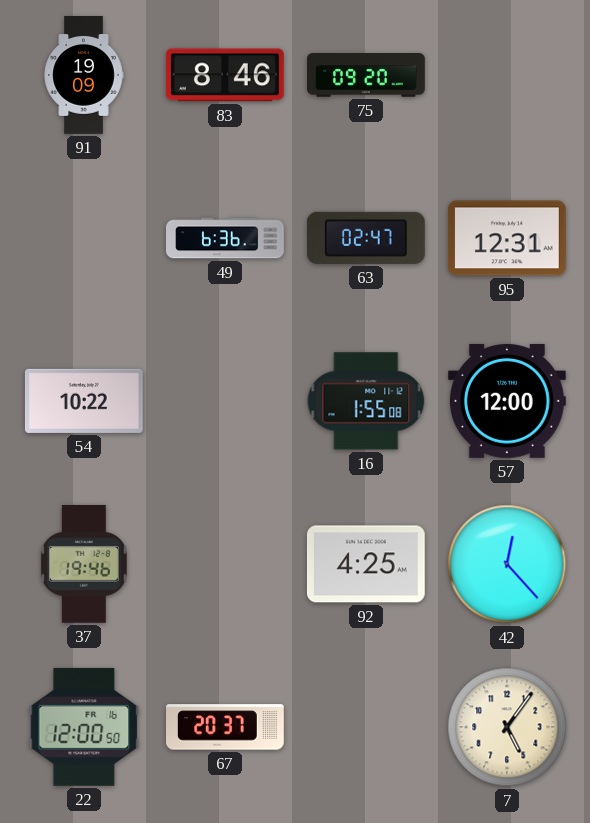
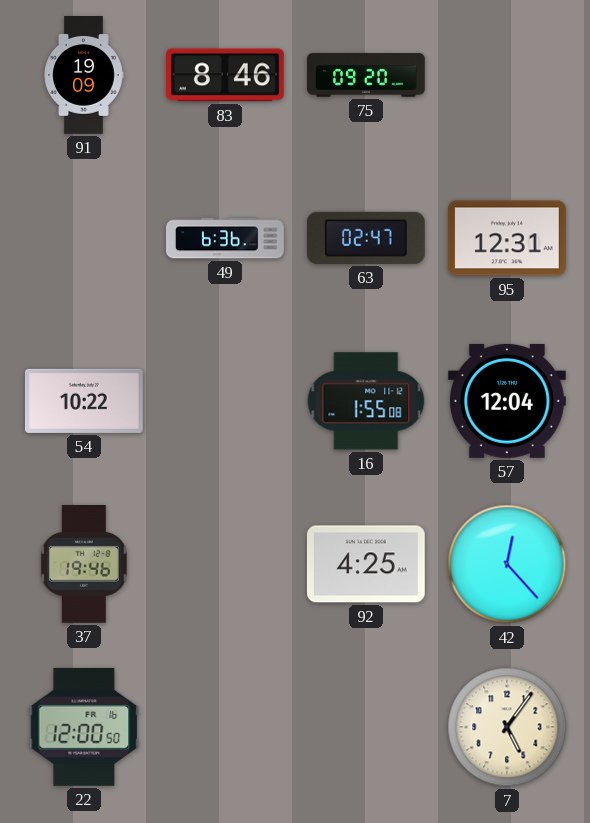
57: 12:00 -> 12:04
67: 20:37 -> none
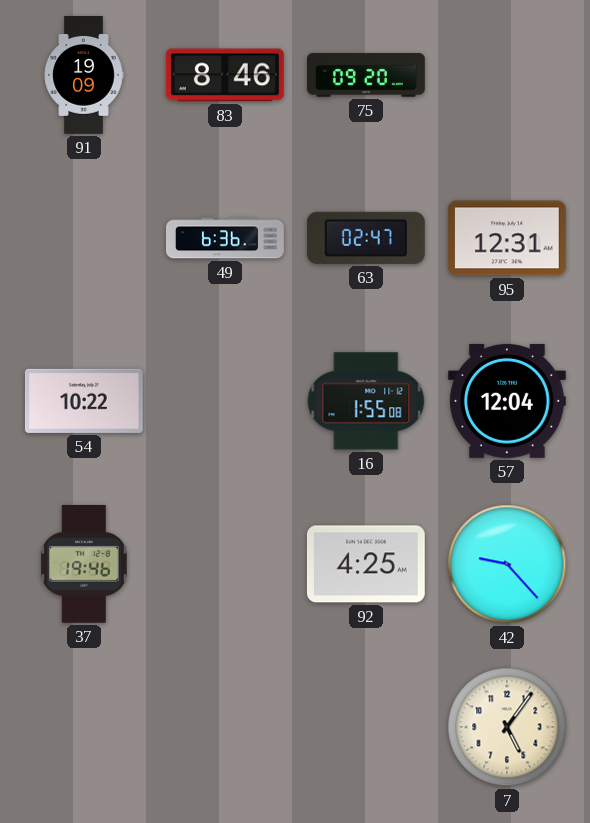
42: 12:23 -> 9:23
22: 12:00 -> none
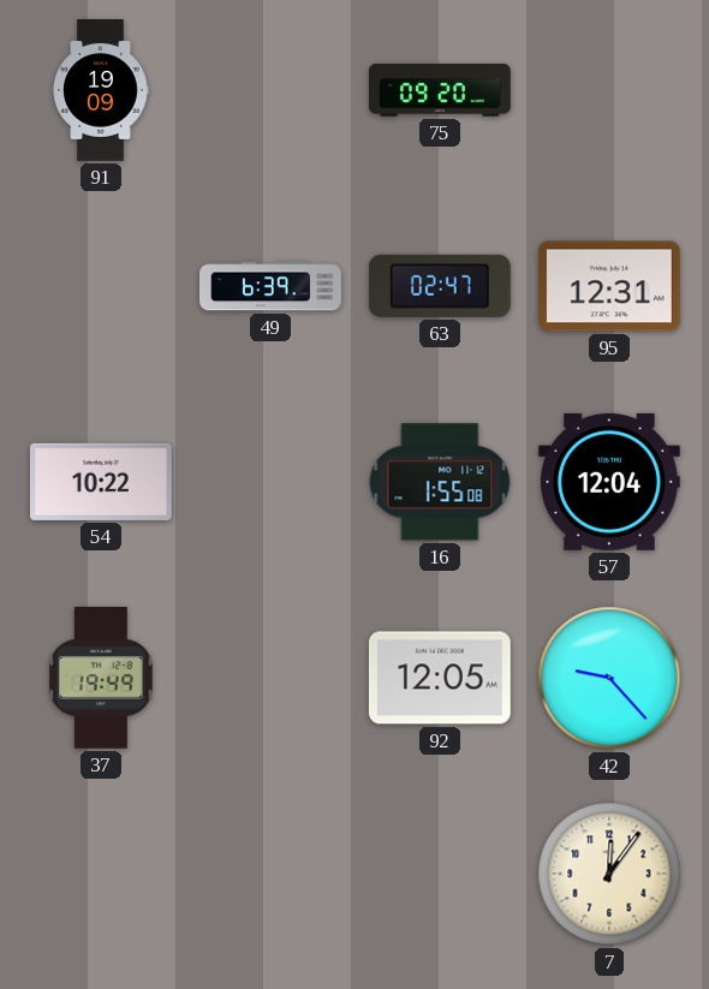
83: 8:46 -> none
49: 6:36 -> 6:39
37: 19:46 -> 19:49
92: 4:25 -> 12:05
7: 5:06 -> 12:06
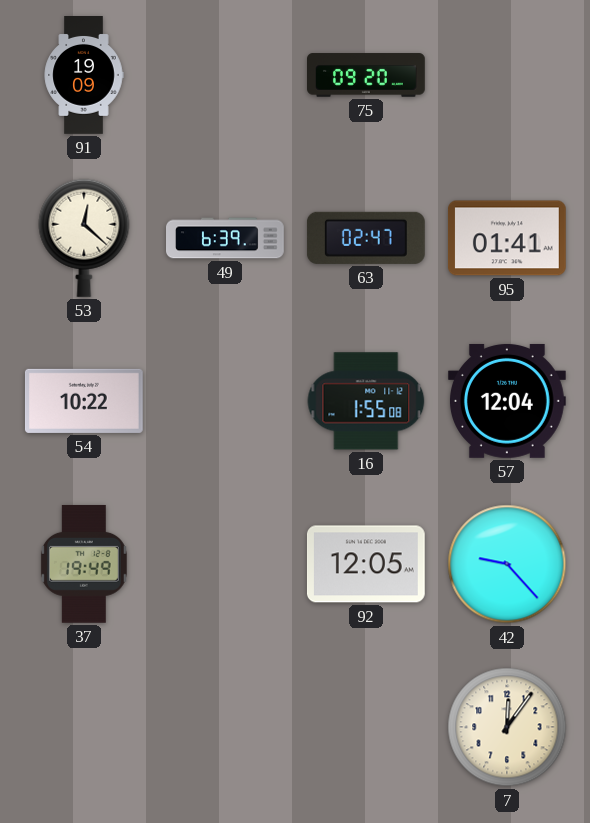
53: none -> 12:22
95: 12:31 -> 01:41
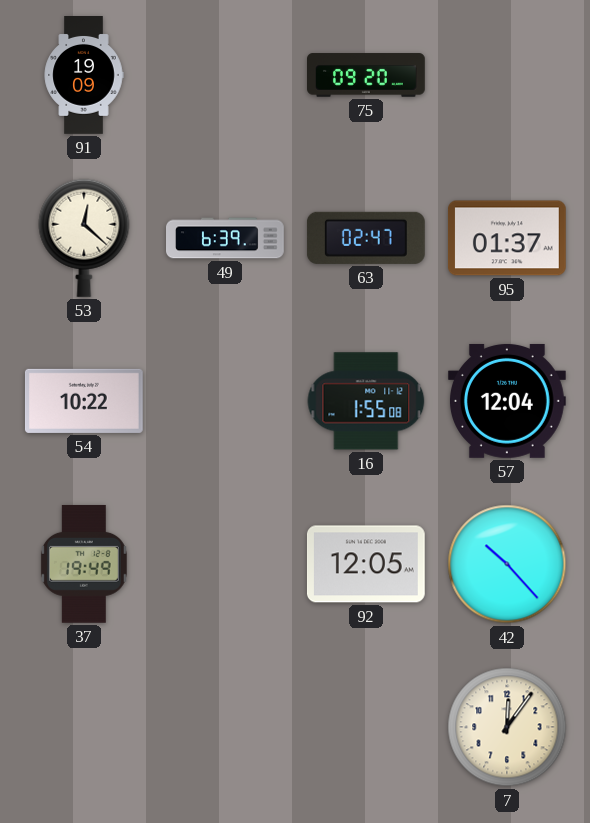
95: 01:41 -> 01:37
42: 9:23 -> 10:23
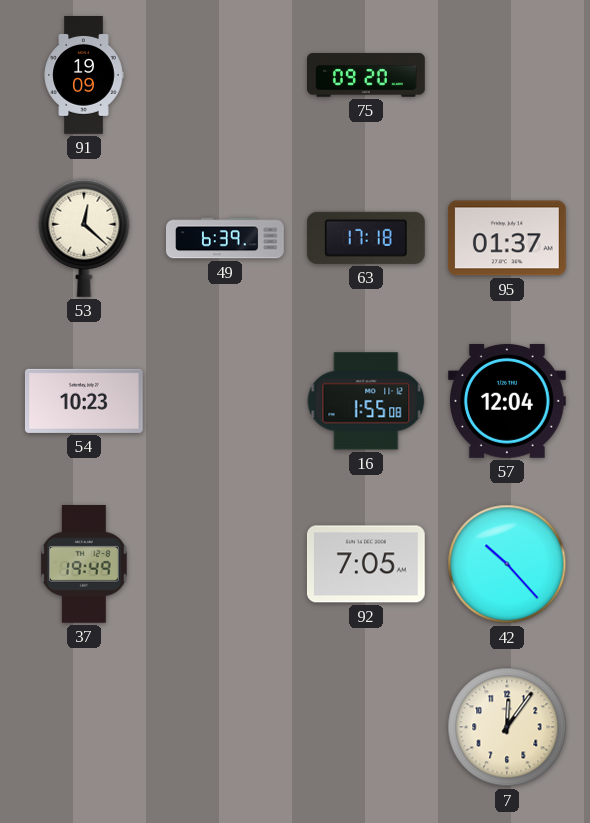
63: 02:47 -> 17:18
54: 10:22 -> 10:23
92: 12:05 -> 7:05
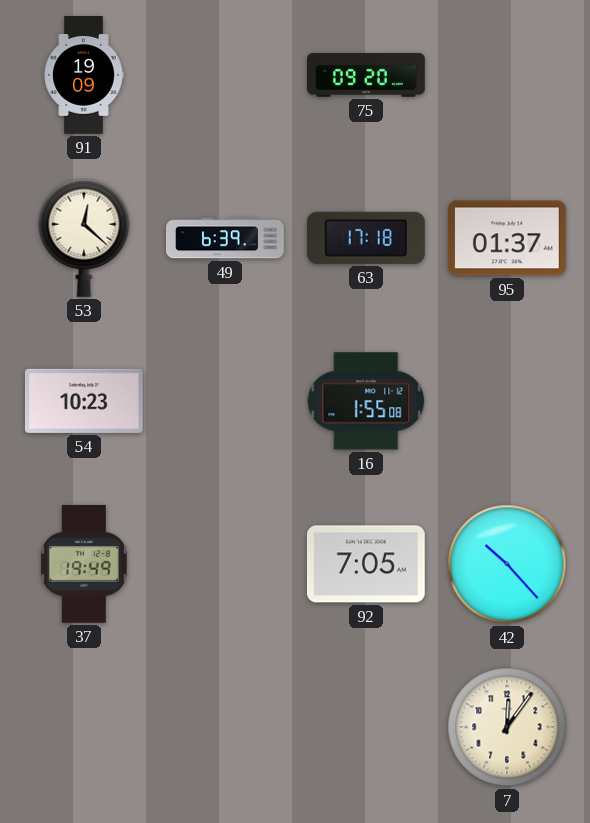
57: 12:04 -> none
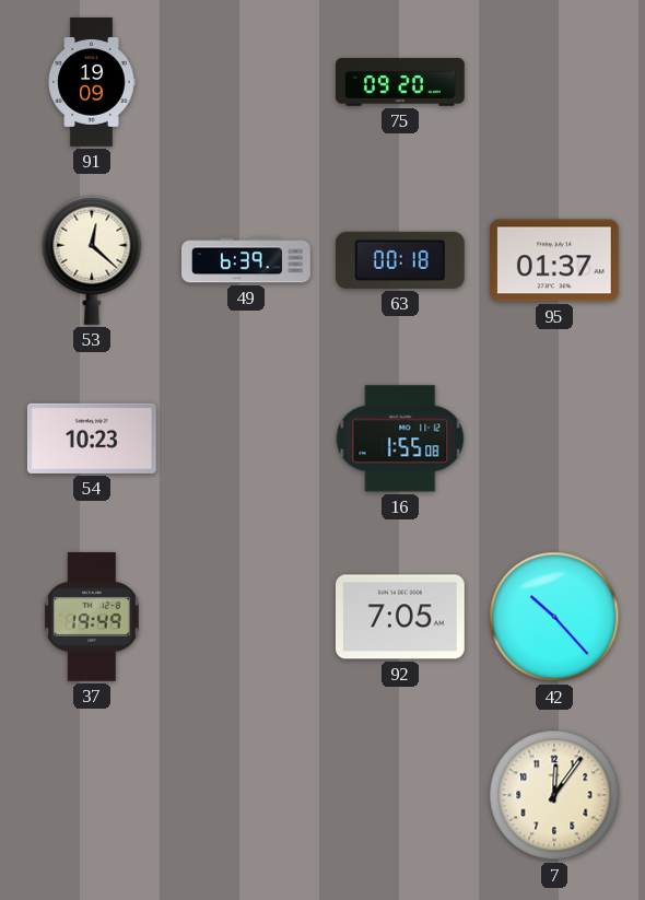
63: 17:18 -> 00:18
